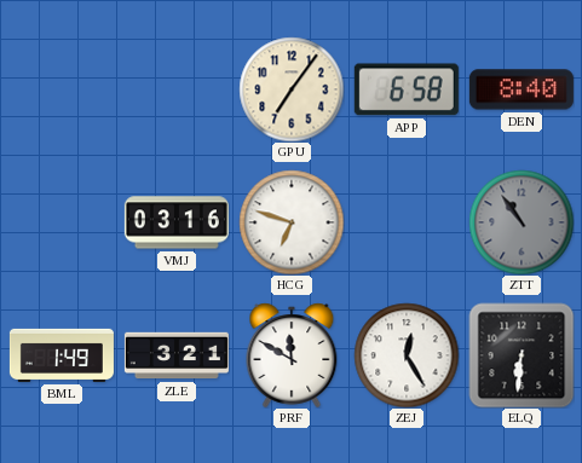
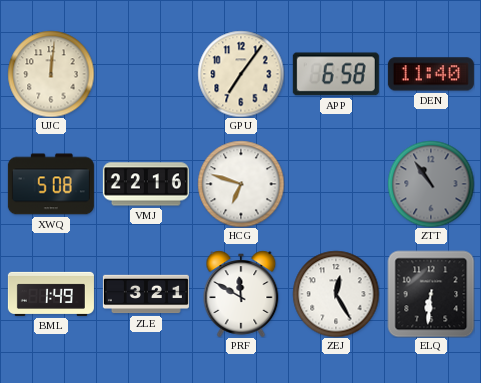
UJC: none -> 12:01
DEN: 8:40 -> 11:40
XWQ: none -> 5:08
VMJ: 03:16 -> 22:16
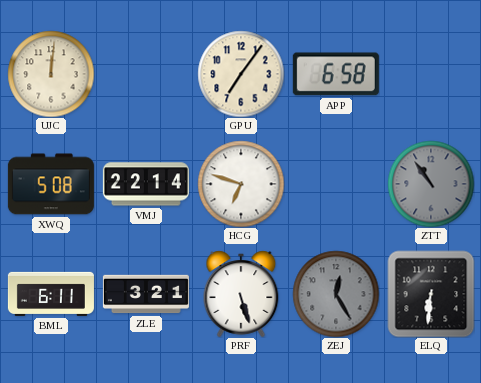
DEN: 11:40 -> none
VMJ: 22:16 -> 22:14
BML: 1:49 -> 6:11
PRF: 11:50 -> 5:27
ZEJ dial: white -> grey
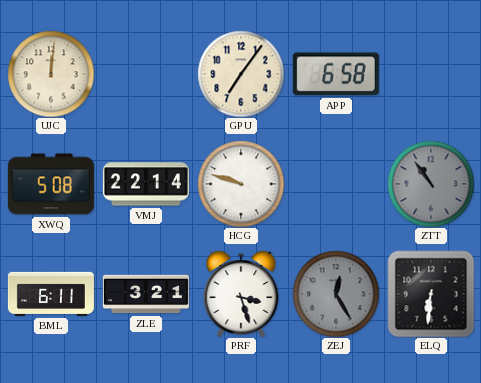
HCG: 6:48 -> 9:48
PRF: 5:27 -> 3:27
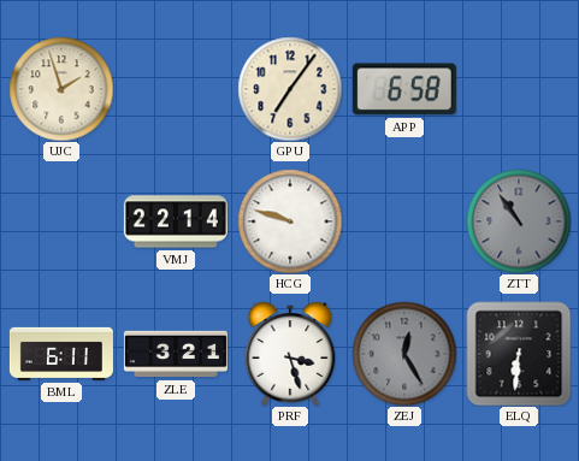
UJC: 12:01 -> 1:57
XWQ: 5:08 -> none
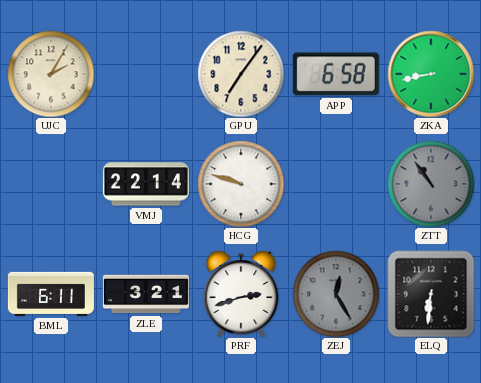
UJC: 1:57 -> 2:05
ZKA: none -> 8:43
PRF: 3:27 -> 2:42
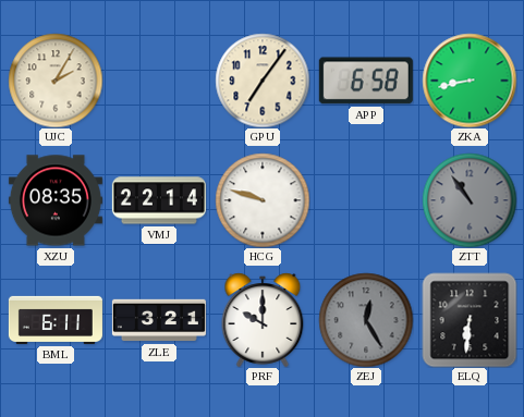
XZU: none -> 08:35
PRF: 2:42 -> 10:00
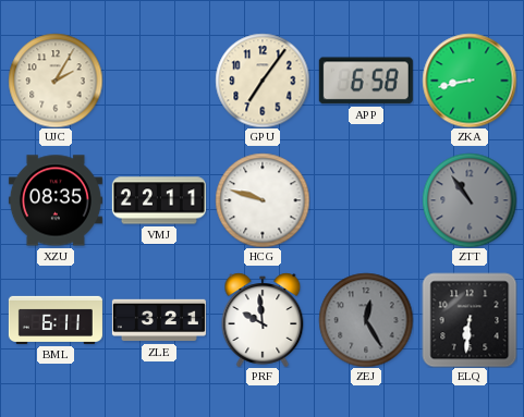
VMJ: 22:14 -> 22:11
PRF: 10:00 -> 9:59
